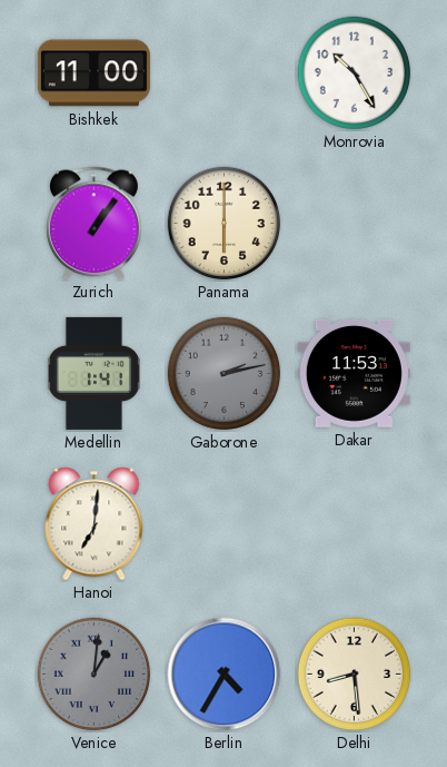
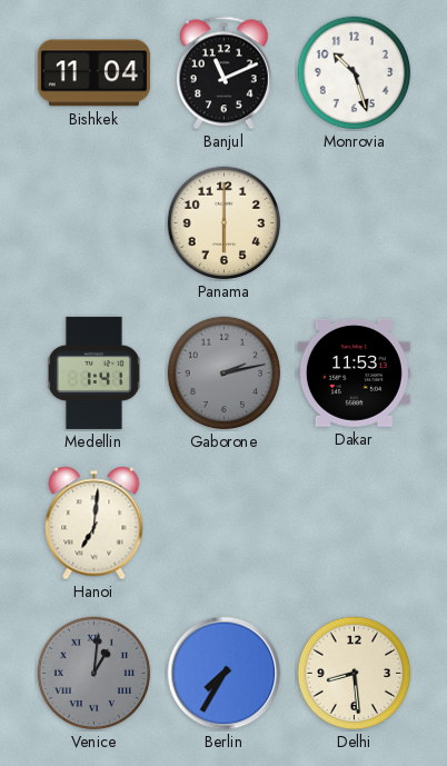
Bishkek: 11:00 -> 11:04
Banjul: none -> 11:11
Monrovia: 10:25 -> 10:27
Zurich: 1:06 -> none
Berlin: 4:35 -> 7:35
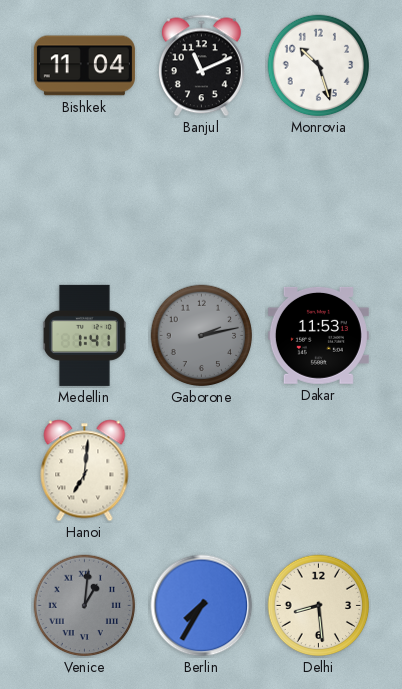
Panama: 6:00 -> none
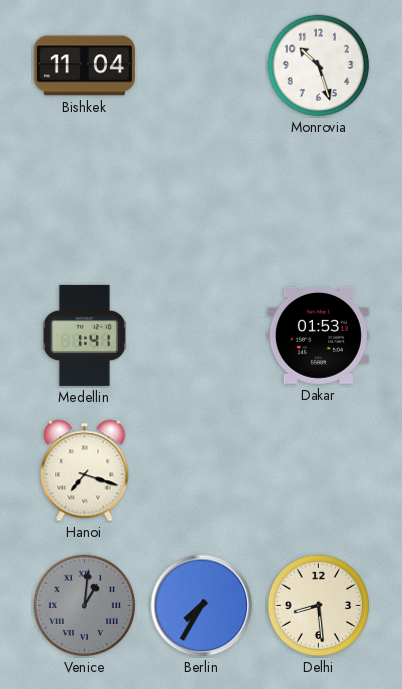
Banjul: 11:11 -> none
Gaborone: 2:13 -> none
Dakar: 11:53 -> 01:53
Hanoi: 7:01 -> 7:18
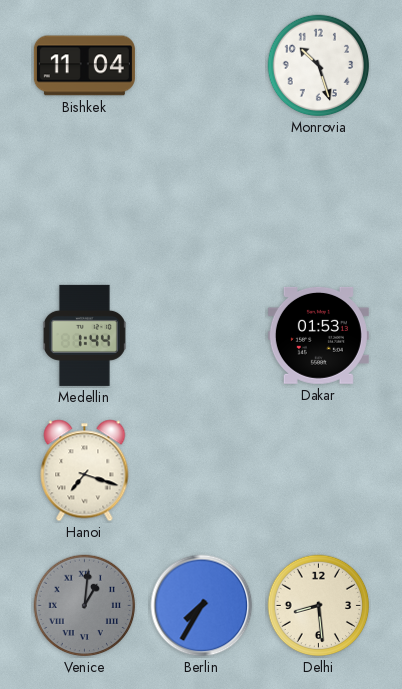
Medellin: 1:41 -> 1:44
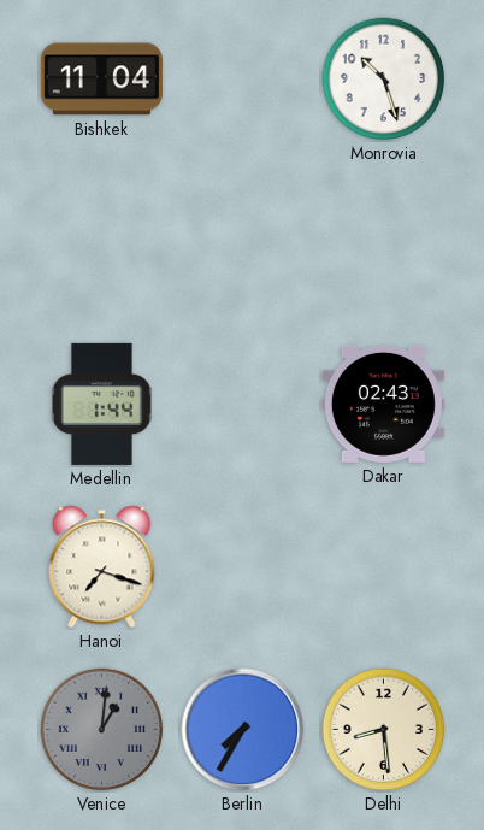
Dakar: 01:53 -> 02:43
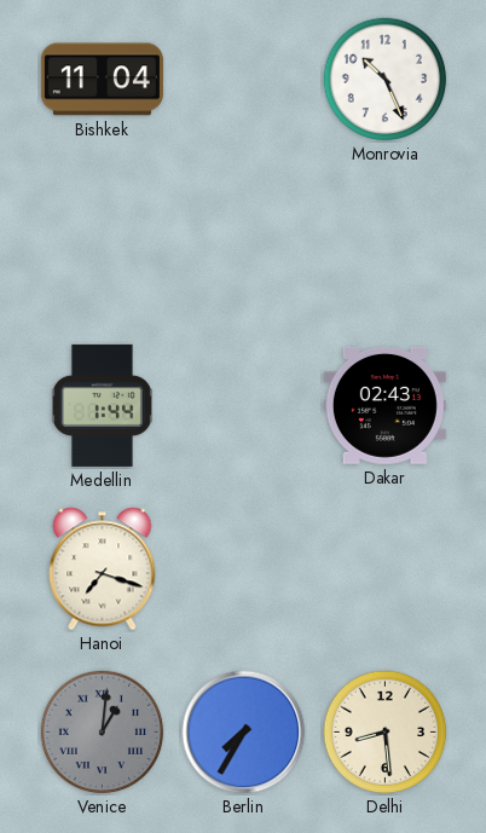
Monrovia: 10:27 -> 10:26
